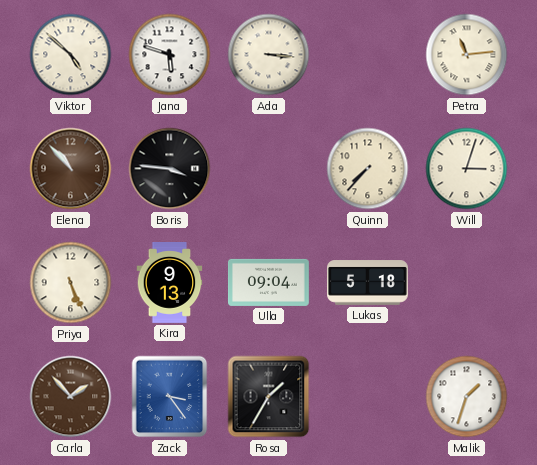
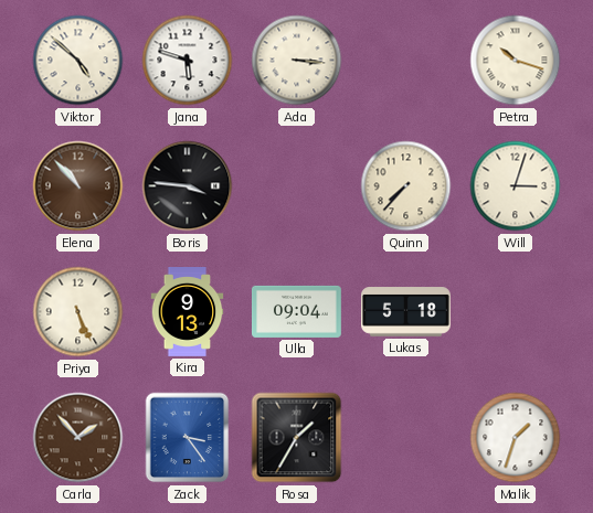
Petra: 11:14 -> 10:18
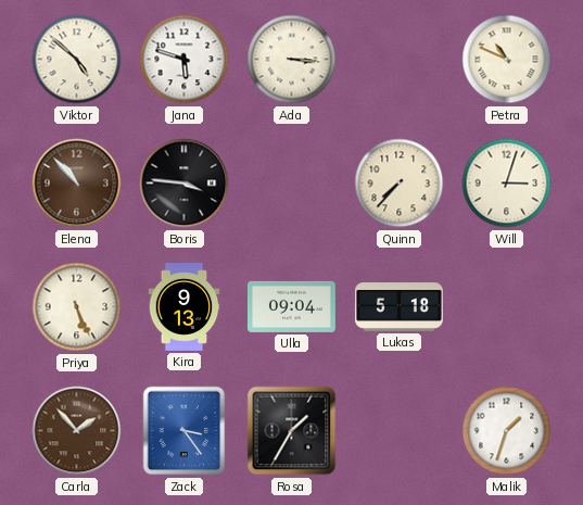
Petra: 10:18 -> 10:49
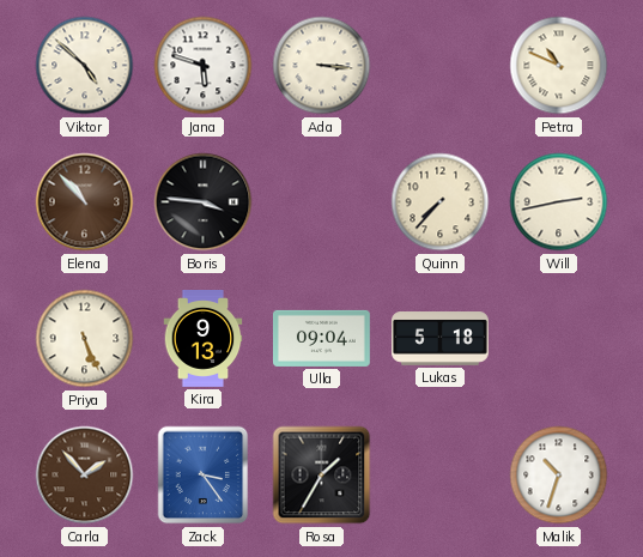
Will: 3:03 -> 2:43
Malik: 1:33 -> 10:33
